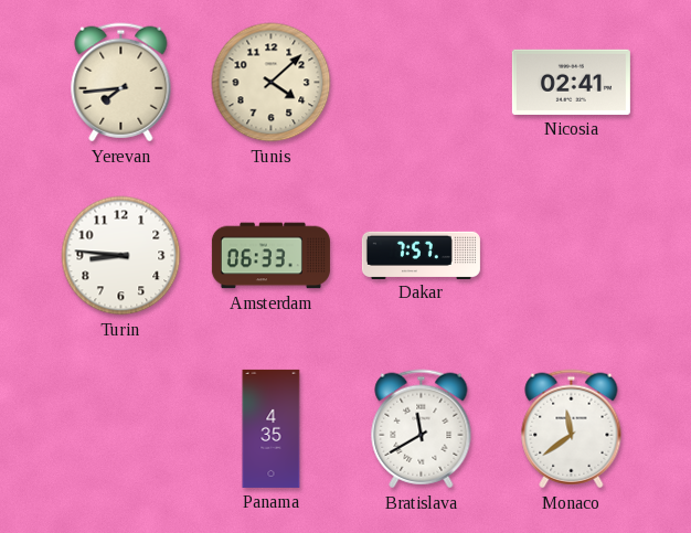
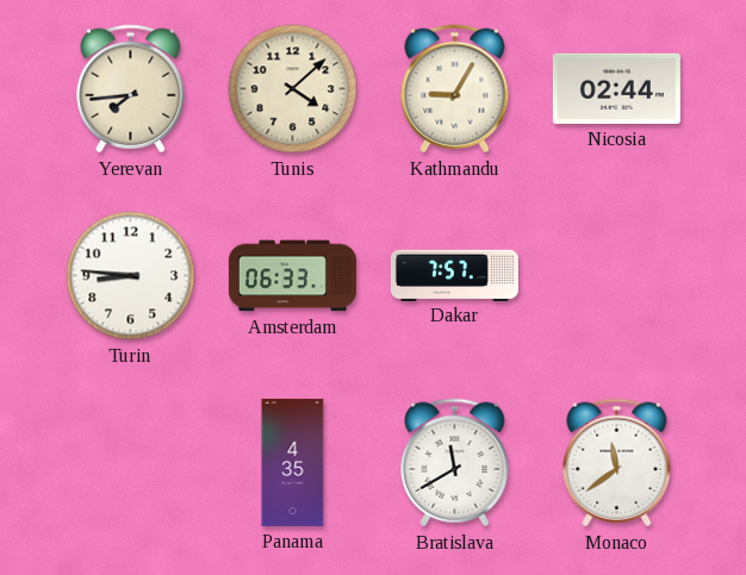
Kathmandu: none -> 9:05
Nicosia: 02:41 -> 02:44
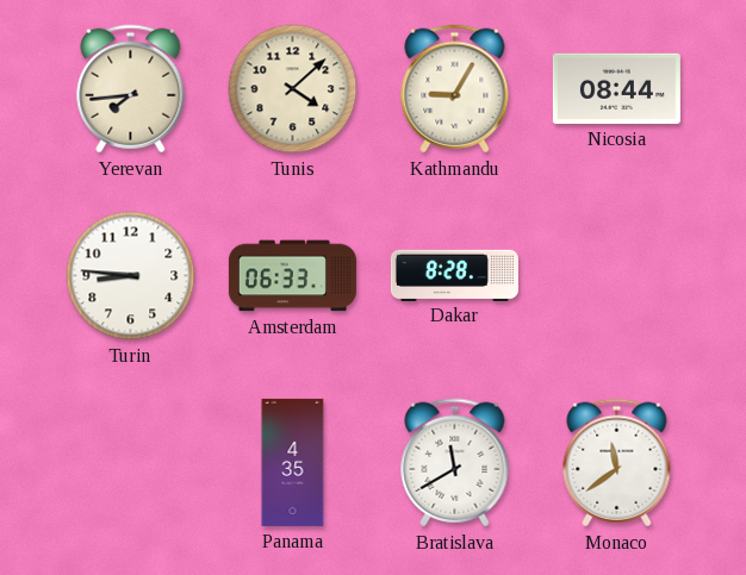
Nicosia: 02:44 -> 08:44
Dakar: 7:57 -> 8:28
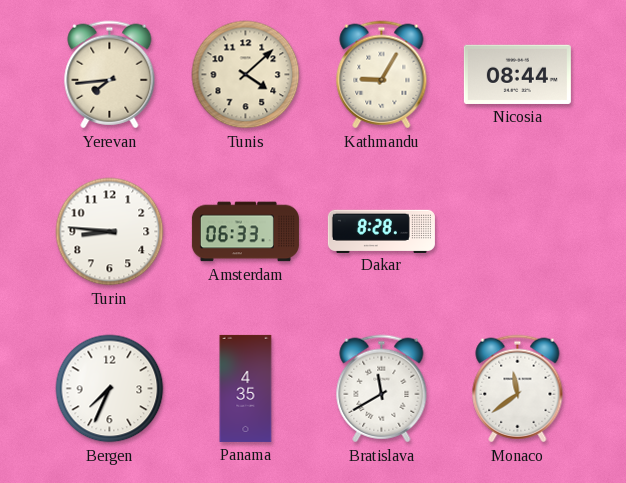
Bergen: none -> 7:34
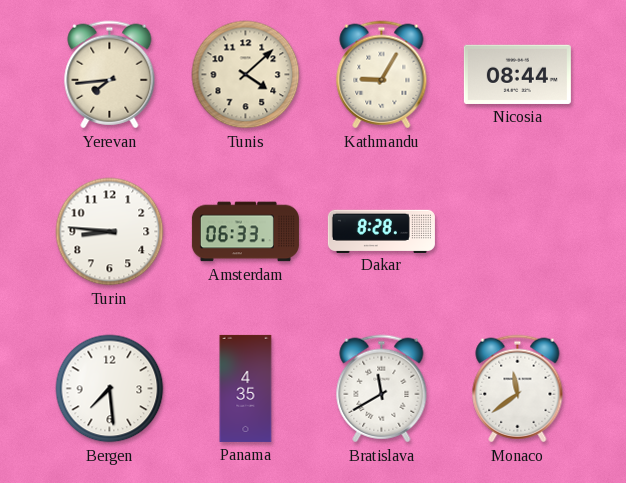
Bergen: 7:34 -> 7:29
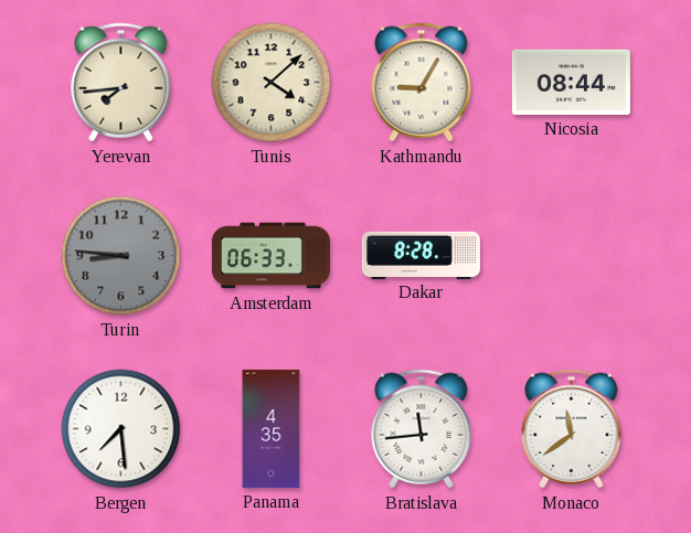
Turin dial: white -> grey
Bratislava: 11:40 -> 11:44
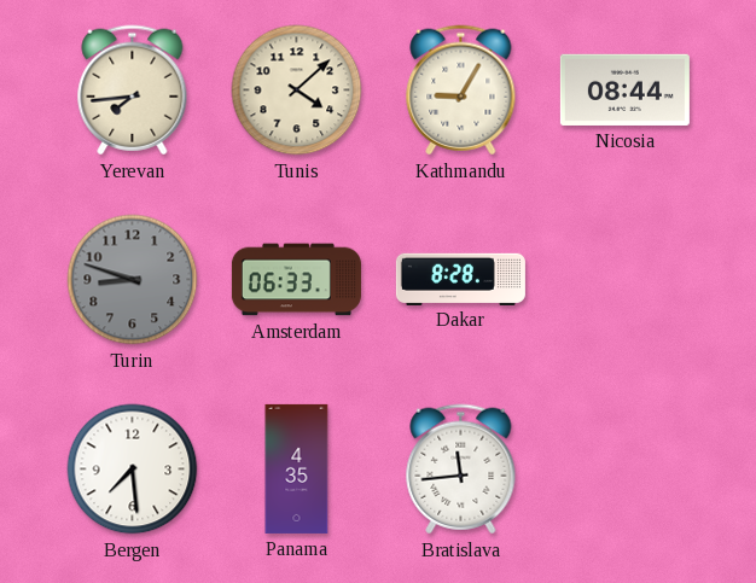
Turin: 8:46 -> 8:48
Monaco: 11:39 -> none
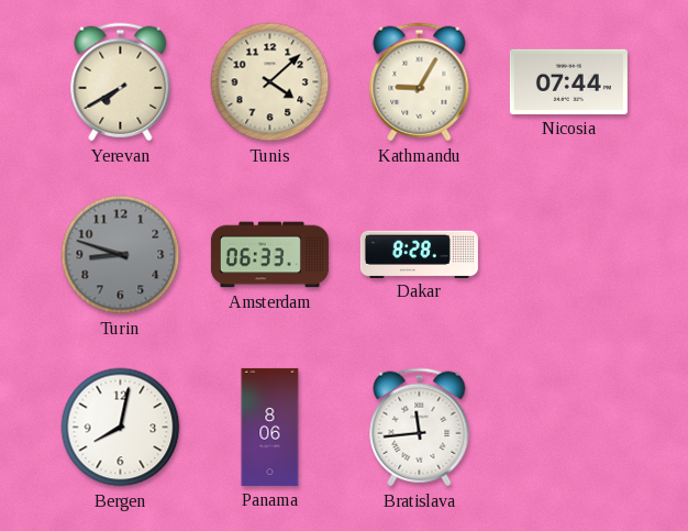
Yerevan: 7:44 -> 7:40
Nicosia: 08:44 -> 07:44
Bergen: 7:29 -> 8:02
Panama: 4:35 -> 8:06
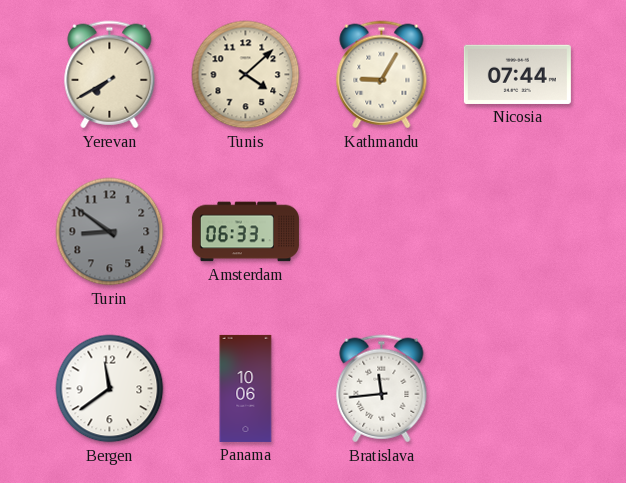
Turin: 8:48 -> 8:51
Dakar: 8:28 -> none
Bergen: 8:02 -> 11:39
Panama: 8:06 -> 10:06
